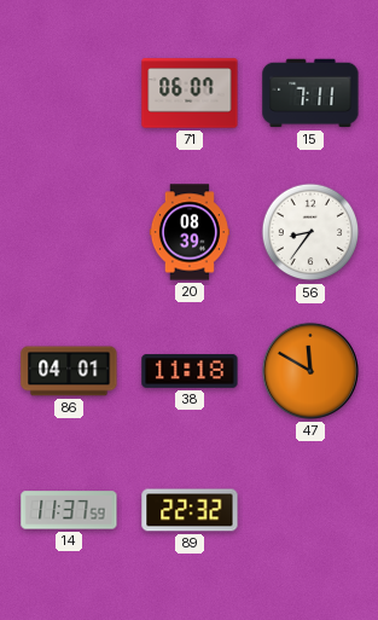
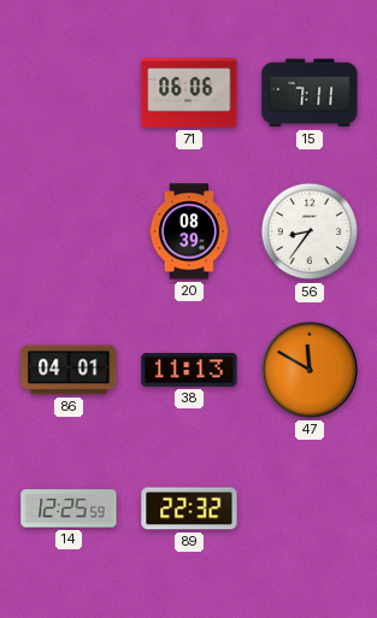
71: 06:07 -> 06:06
38: 11:18 -> 11:13
14: 11:37 -> 12:25
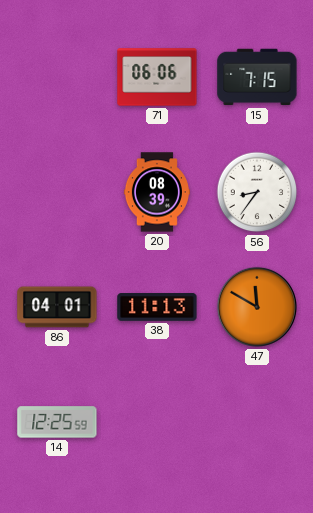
15: 7:11 -> 7:15
89: 22:32 -> none
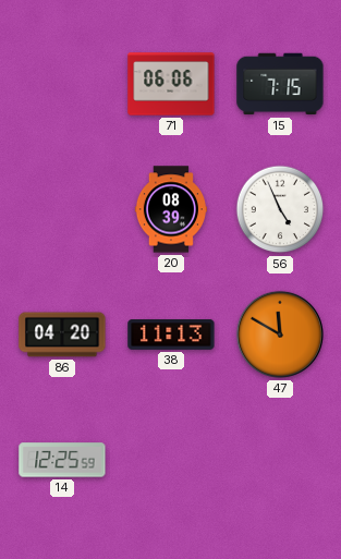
56: 8:36 -> 4:56
86: 04:01 -> 04:20
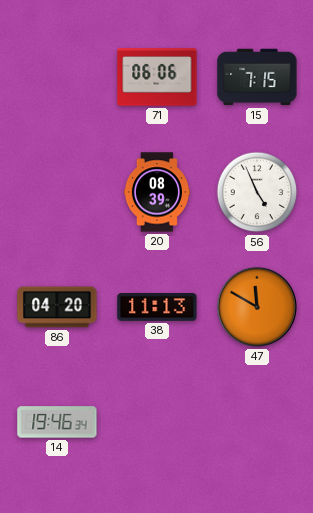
14: 12:25 -> 19:46
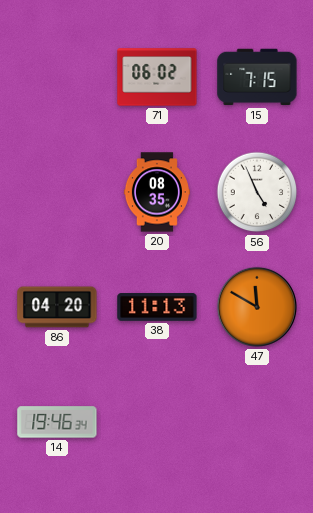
71: 06:06 -> 06:02
20: 08:39 -> 08:35
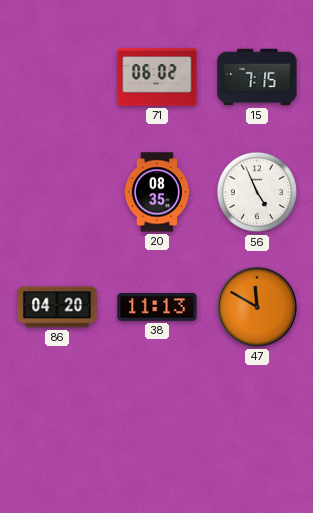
14: 19:46 -> none
